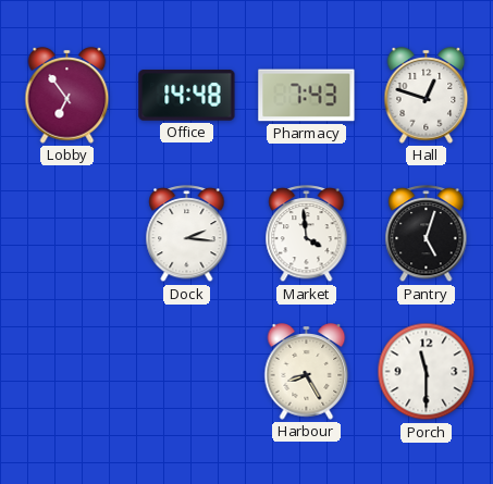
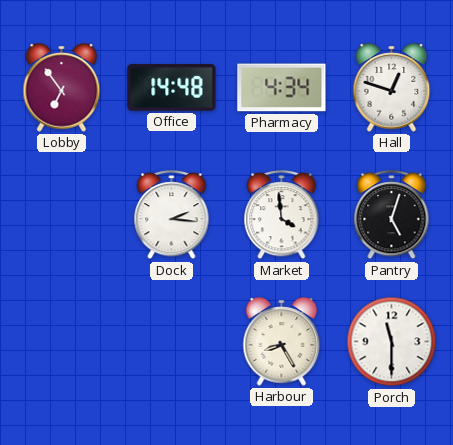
Pharmacy: 7:43 -> 4:34
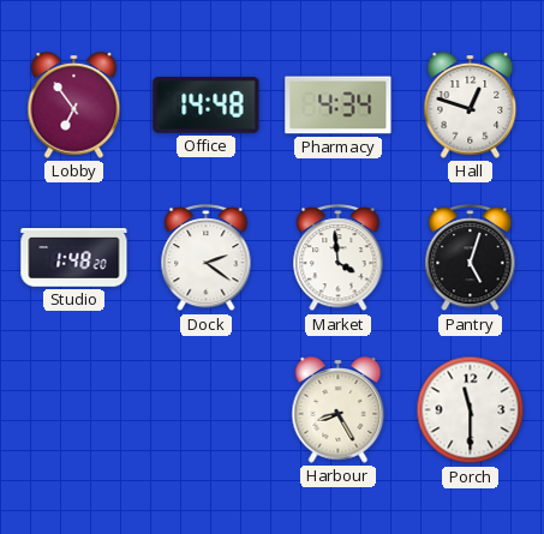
Studio: none -> 1:48
Dock: 2:16 -> 2:21
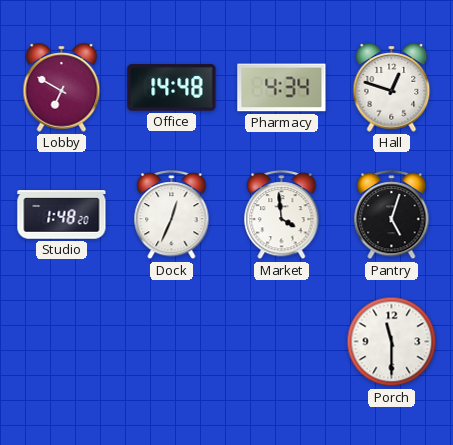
Lobby: 6:54 -> 6:50
Dock: 2:21 -> 12:34
Harbour: 8:25 -> none
